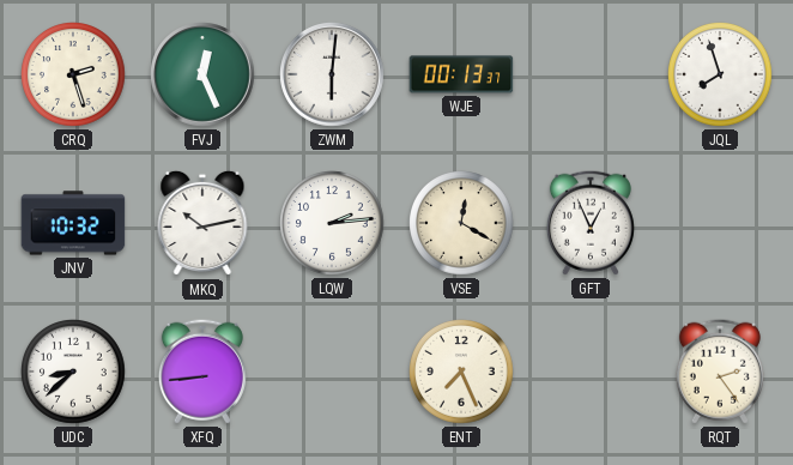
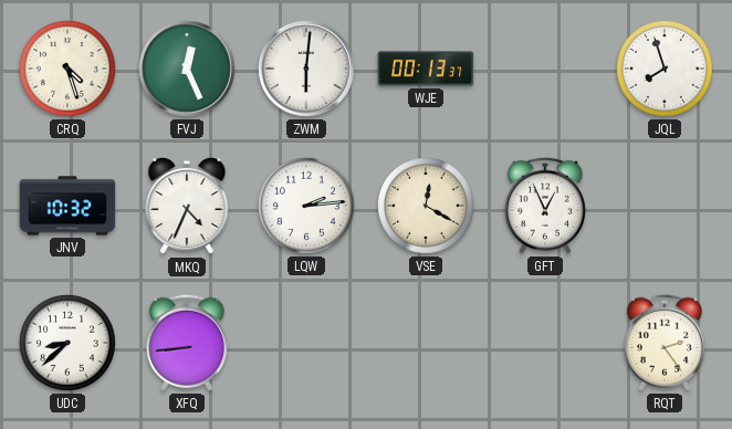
CRQ: 2:27 -> 4:27
MKQ: 10:13 -> 4:34
ENT: 7:26 -> none
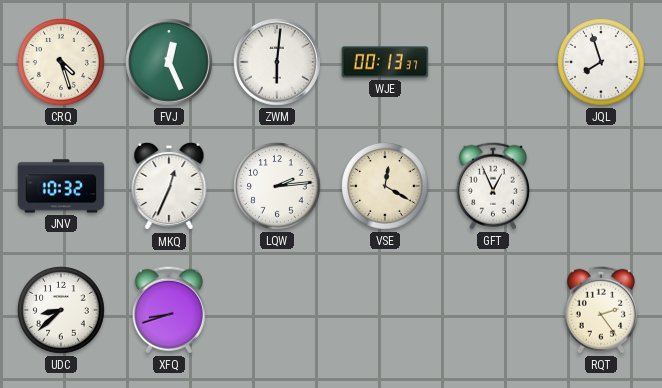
MKQ: 4:34 -> 12:34
XFQ: 8:44 -> 8:42
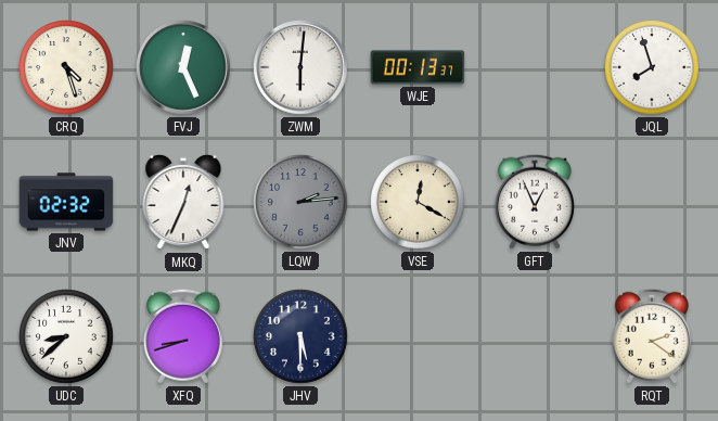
JNV: 10:32 -> 02:32
LQW dial: white -> grey
JHV: none -> 5:30
RQT: 2:24 -> 2:21
